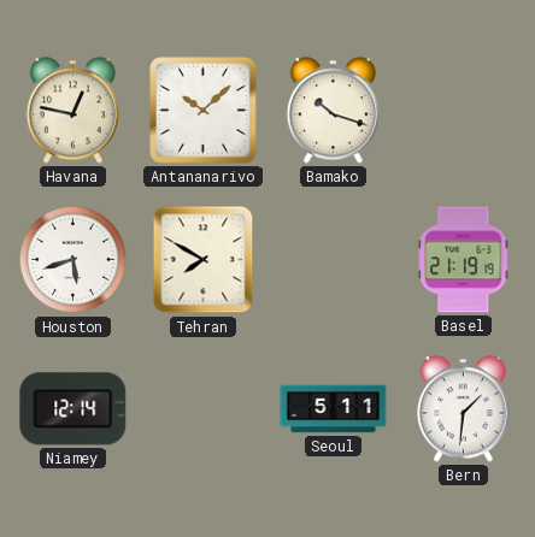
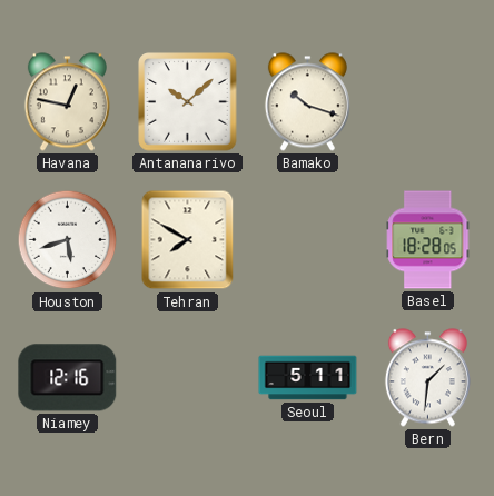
Basel: 21:19 -> 18:28
Niamey: 12:14 -> 12:16
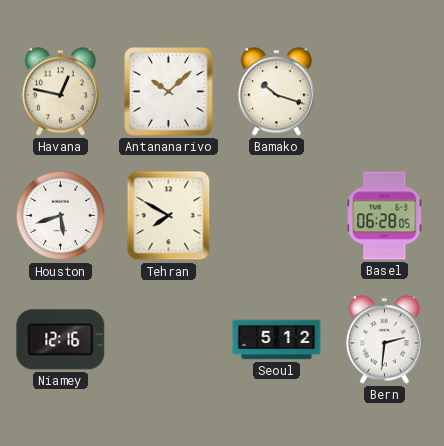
Basel: 18:28 -> 06:28
Seoul: 5:11 -> 5:12
Bern: 1:31 -> 2:31
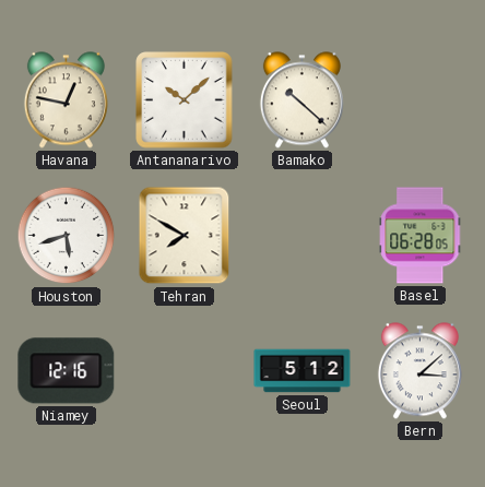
Bamako: 10:18 -> 10:22
Bern: 2:31 -> 3:08
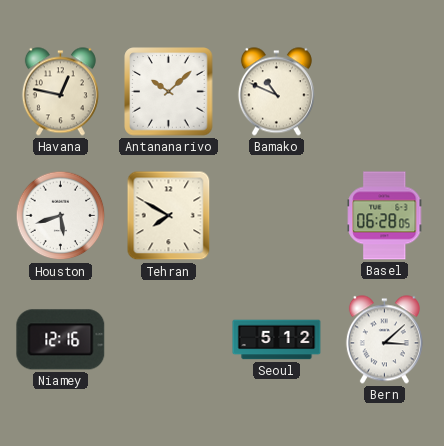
Bamako: 10:22 -> 10:49
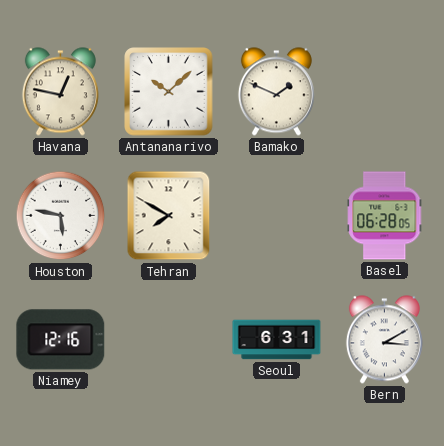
Bamako: 10:49 -> 1:49
Houston: 5:42 -> 5:47
Seoul: 5:12 -> 6:31
Bern: 3:08 -> 3:10
